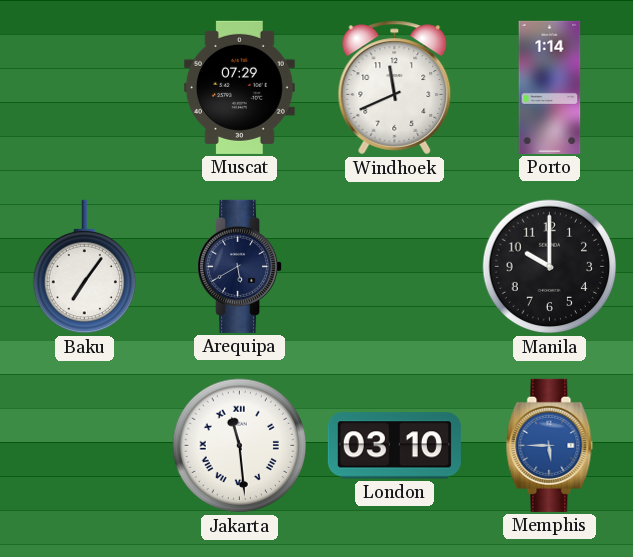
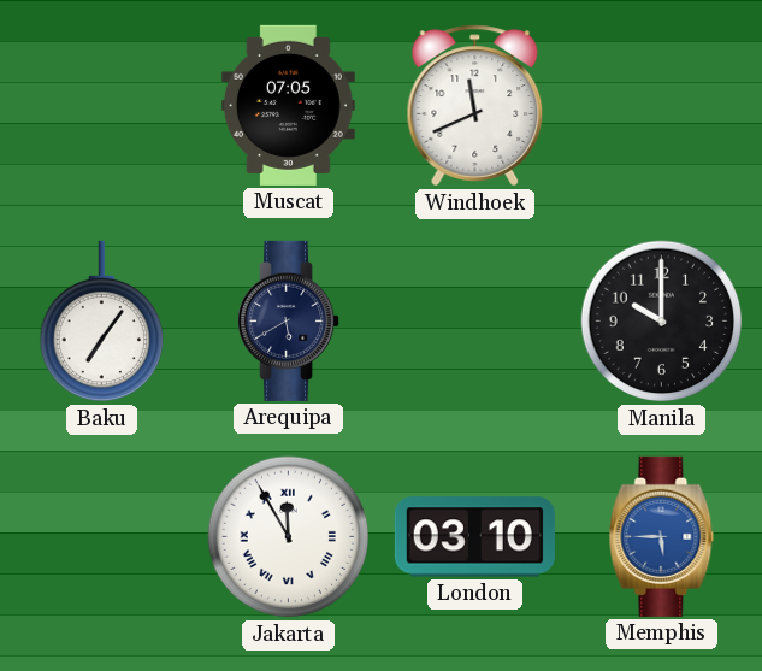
Muscat: 07:29 -> 07:05
Porto: 1:14 -> none
Jakarta: 11:29 -> 11:55
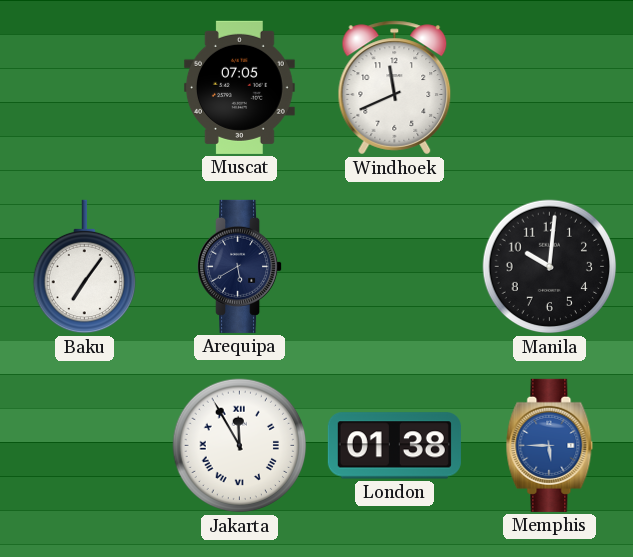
Manila: 10:00 -> 10:01
London: 03:10 -> 01:38
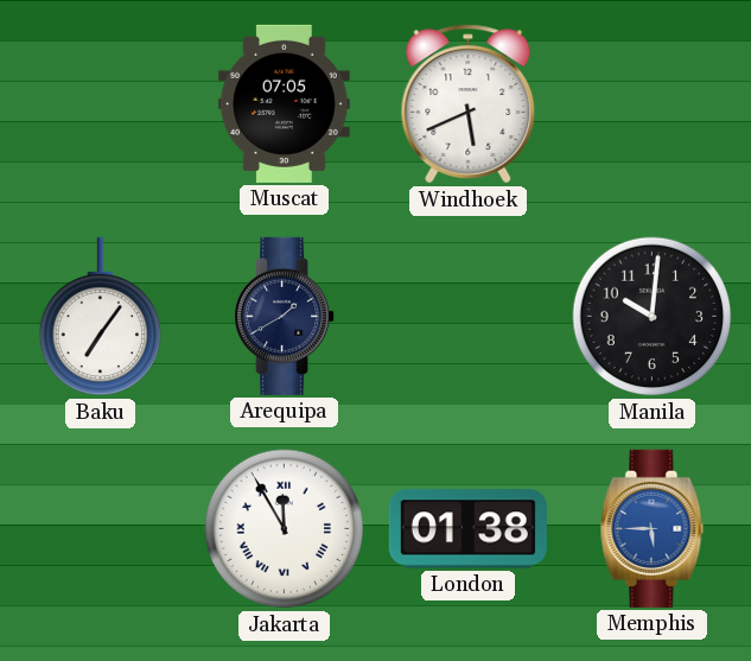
Windhoek: 11:41 -> 5:41
Arequipa: 5:40 -> 1:40
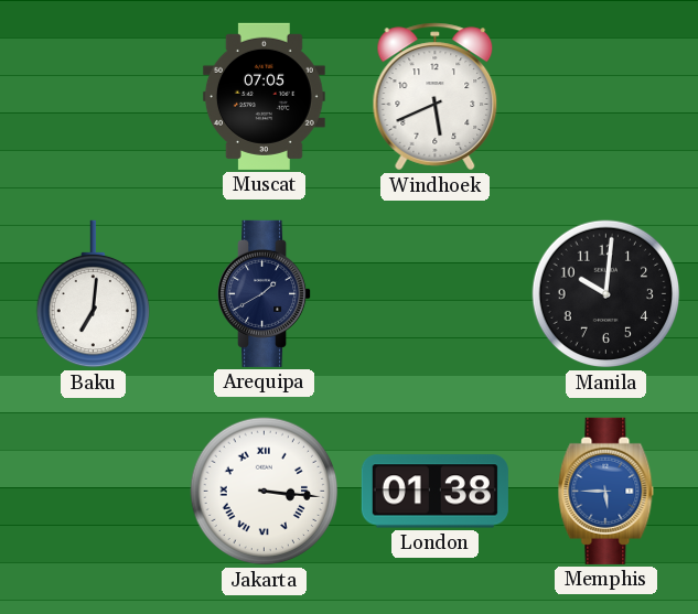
Baku: 7:06 -> 7:01
Jakarta: 11:55 -> 3:16
